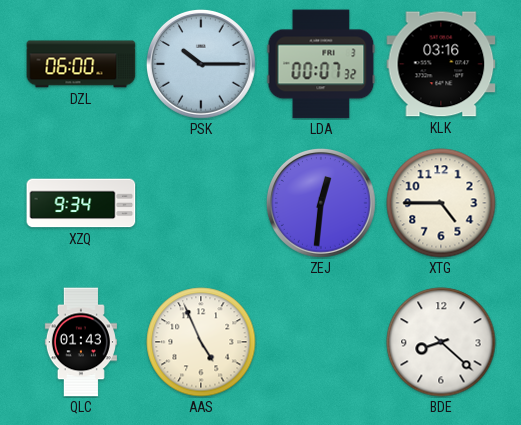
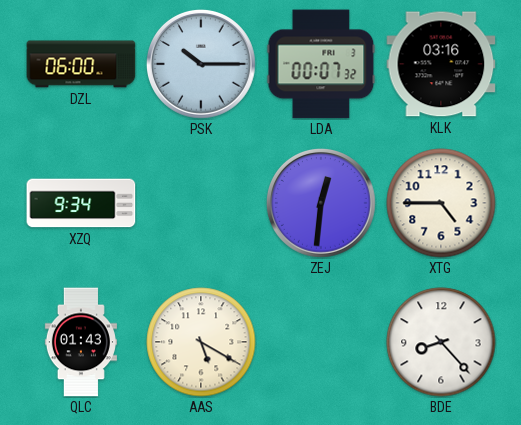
AAS: 4:56 -> 5:20
BDE: 8:22 -> 8:23
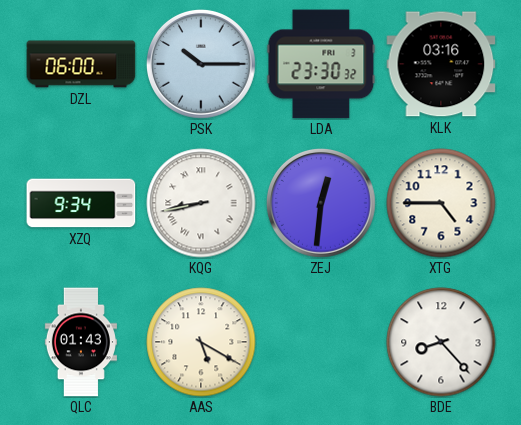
LDA: 00:07 -> 23:30
KQG: none -> 8:43
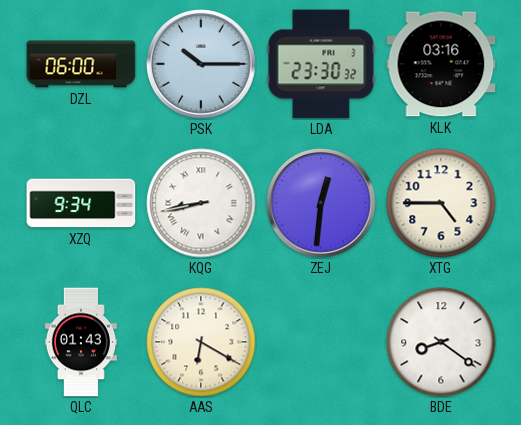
AAS: 5:20 -> 6:20
BDE: 8:23 -> 8:21
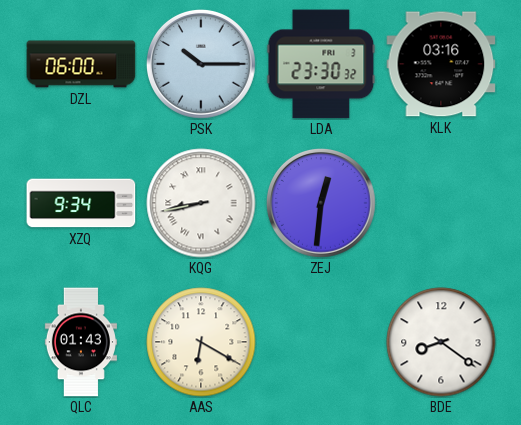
XTG: 4:45 -> none
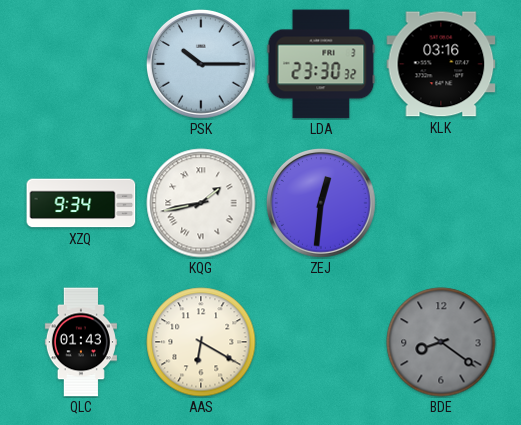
DZL: 06:00 -> none
KQG: 8:43 -> 1:43
BDE dial: white -> grey
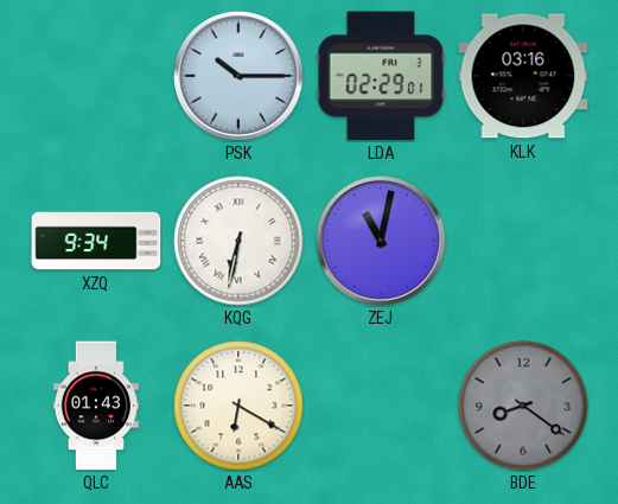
LDA: 23:30 -> 02:29
KQG: 1:43 -> 6:32
ZEJ: 12:31 -> 11:02
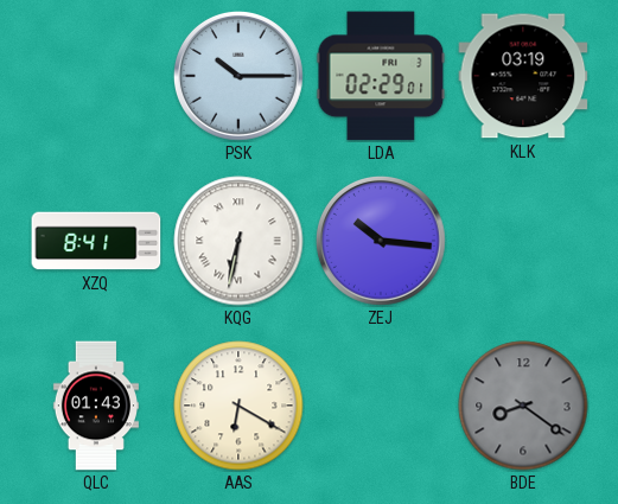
KLK: 03:16 -> 03:19
XZQ: 9:34 -> 8:41
ZEJ: 11:02 -> 10:16
